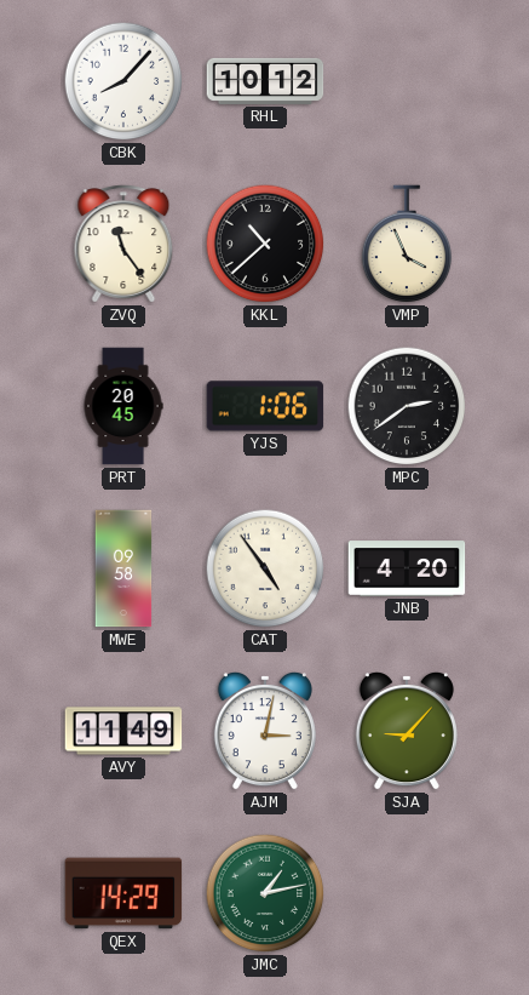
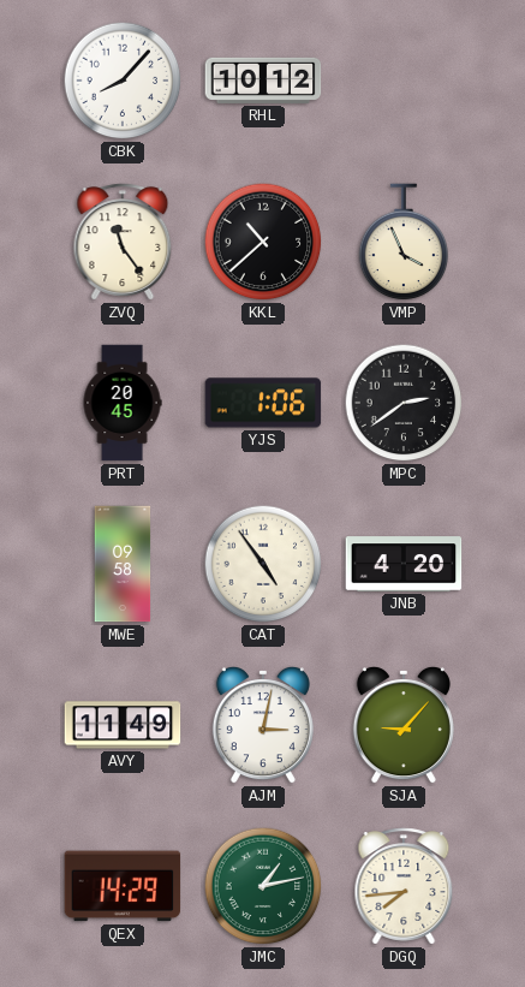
DGQ: none -> 7:44
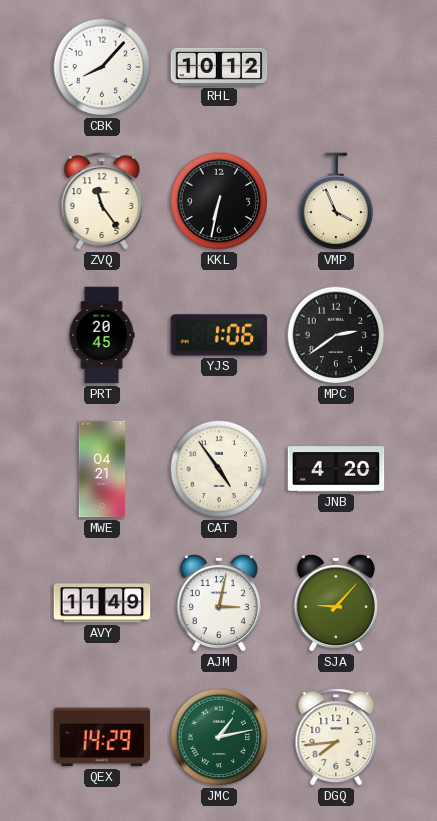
KKL: 10:38 -> 6:32
MWE: 09:58 -> 04:21
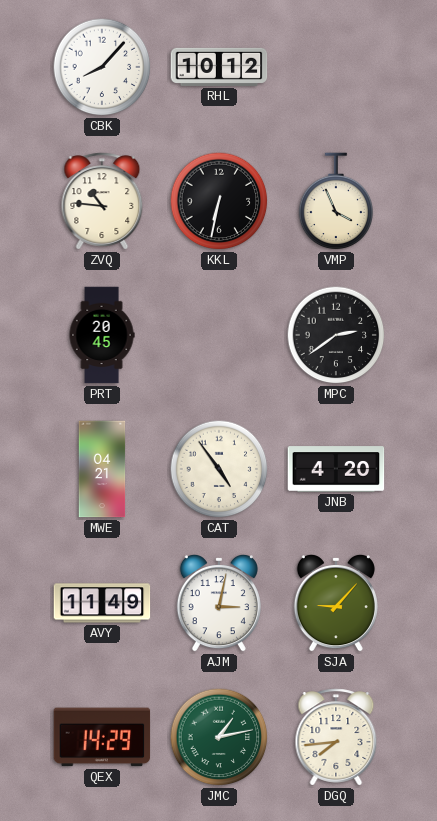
ZVQ: 11:24 -> 10:46
YJS: 1:06 -> none
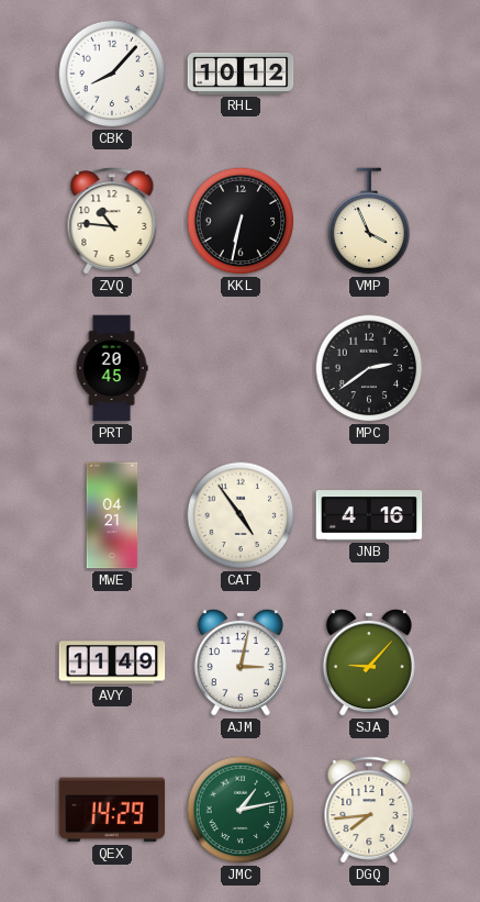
JNB: 4:20 -> 4:16
